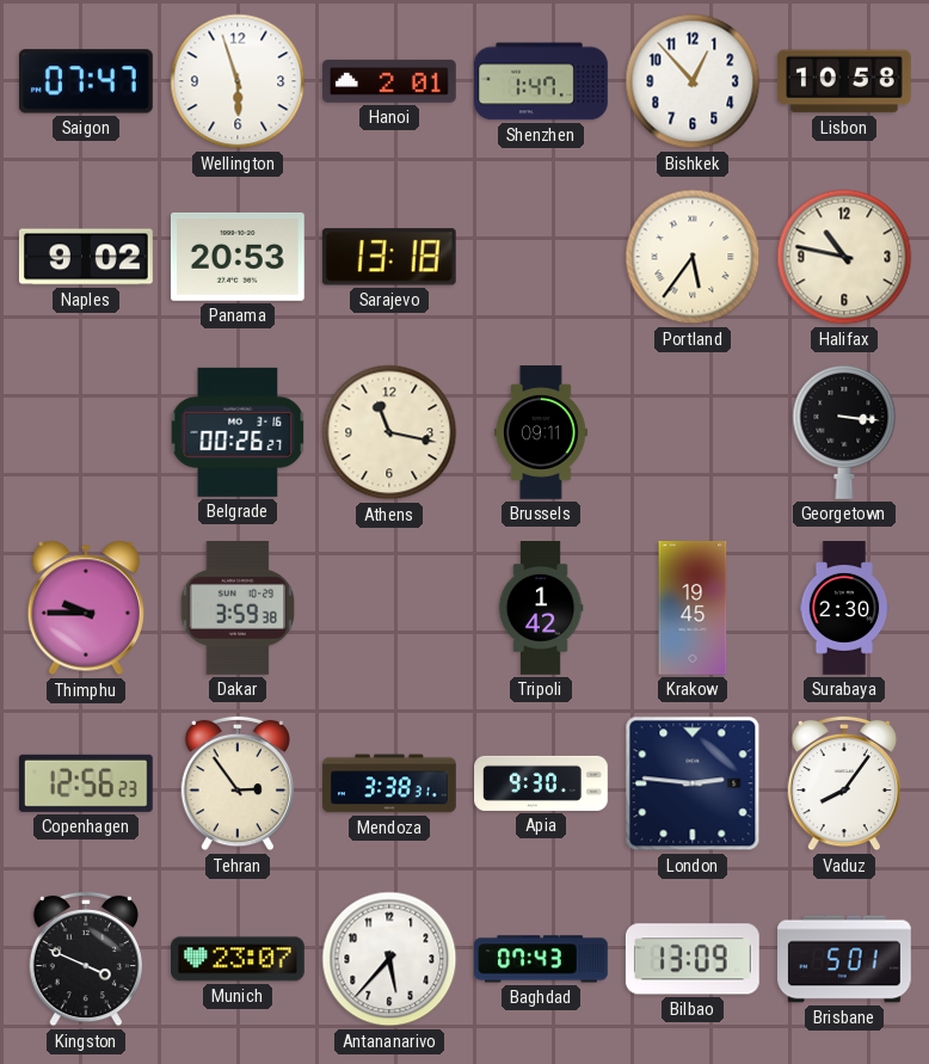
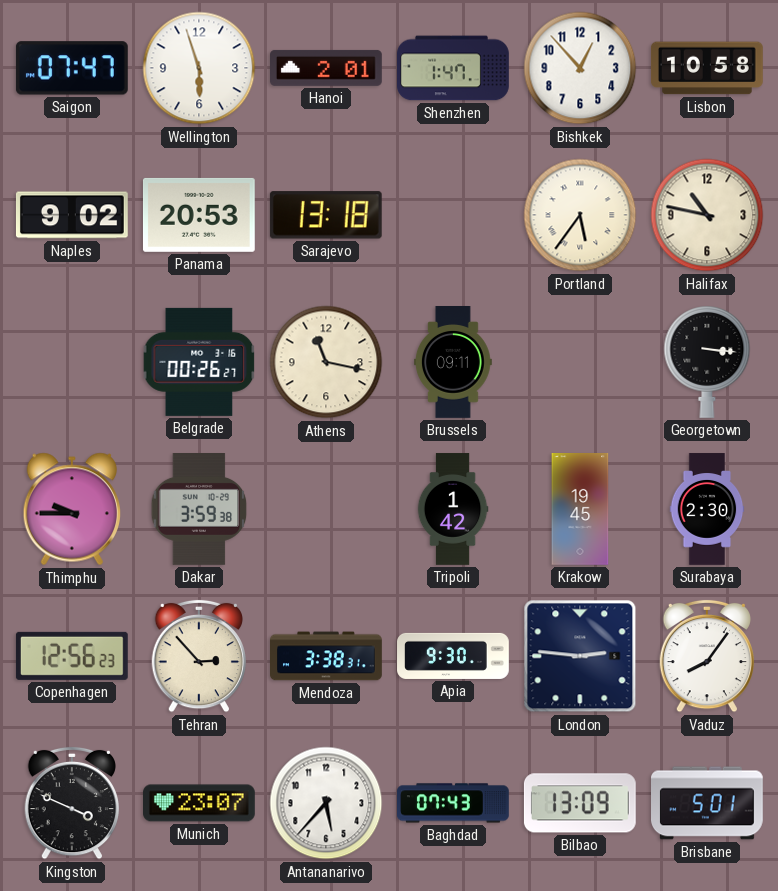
Tehran: 2:54 -> 2:53
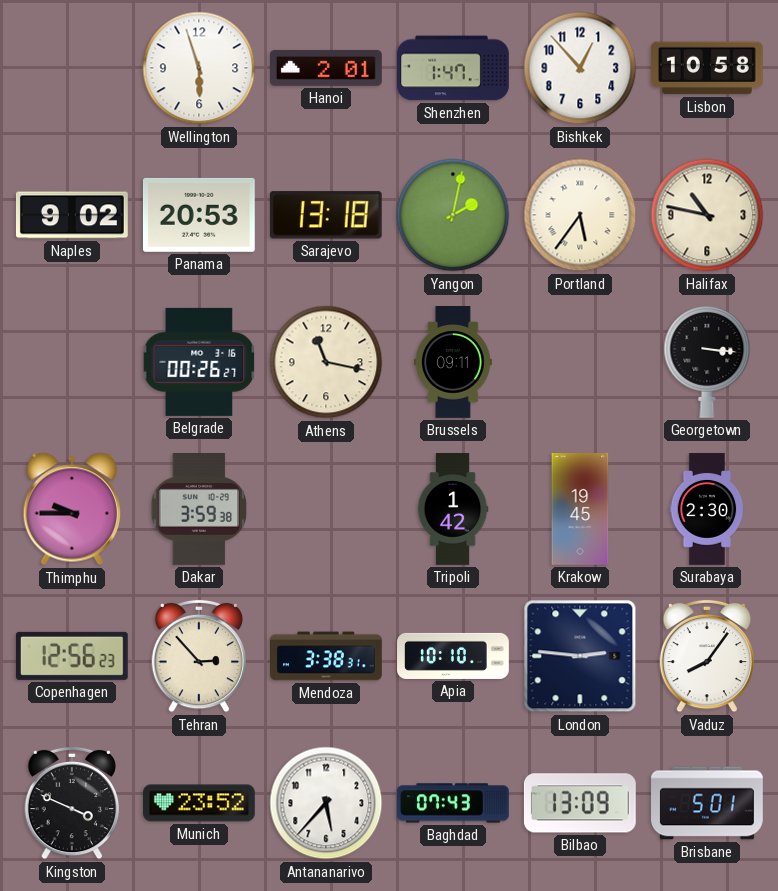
Saigon: 07:47 -> none
Yangon: none -> 2:02
Apia: 9:30 -> 10:10
Munich: 23:07 -> 23:52
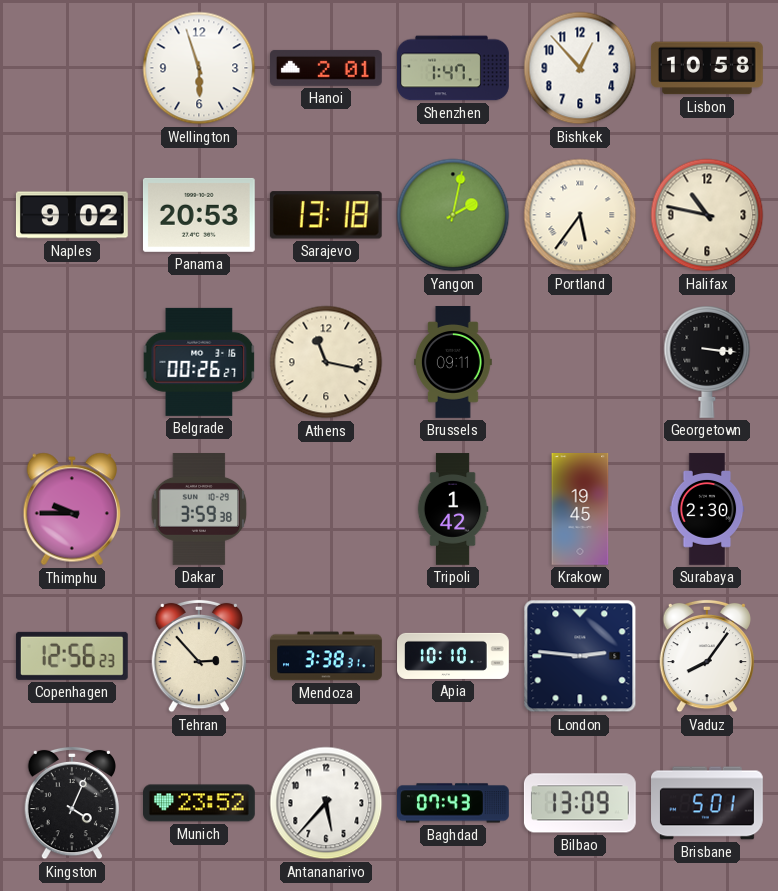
Kingston: 3:49 -> 4:04
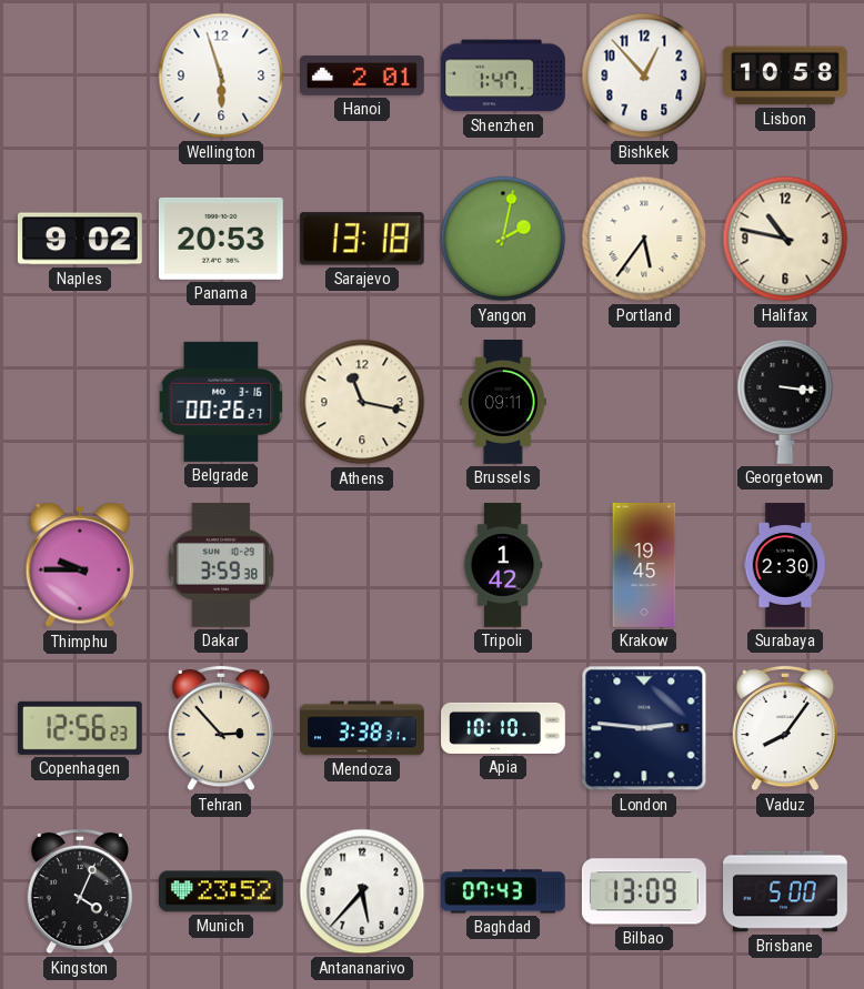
Brisbane: 5:01 -> 5:00
